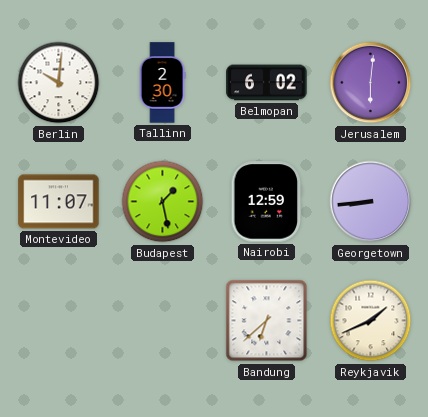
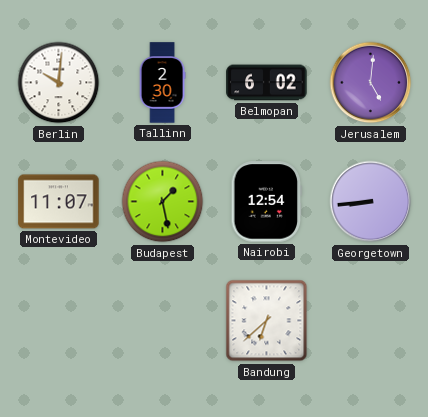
Jerusalem: 6:01 -> 5:01
Nairobi: 12:59 -> 12:54
Reykjavik: 1:41 -> none
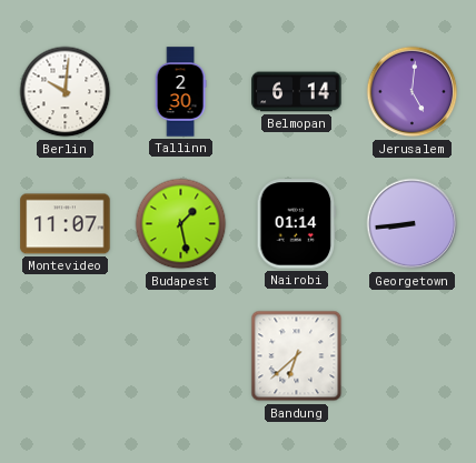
Belmopan: 6:02 -> 6:14
Nairobi: 12:54 -> 01:14
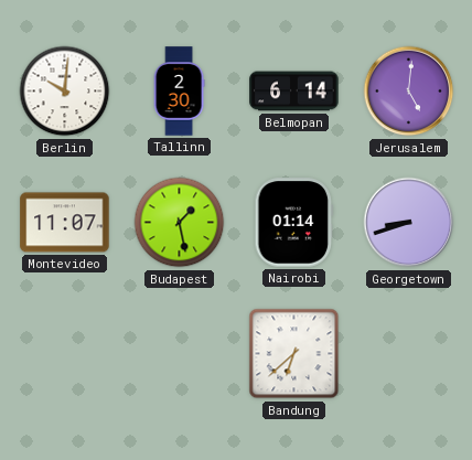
Georgetown: 8:44 -> 8:42
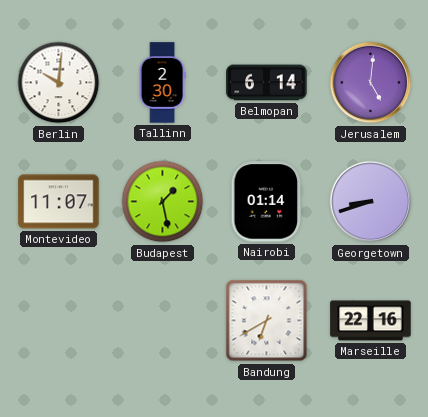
Bandung: 6:38 -> 6:40
Marseille: none -> 22:16
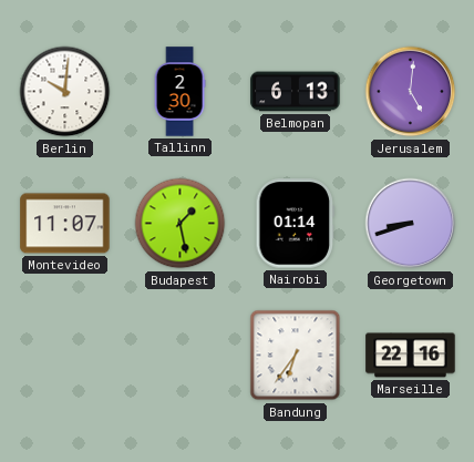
Belmopan: 6:14 -> 6:13
Bandung: 6:40 -> 6:36
